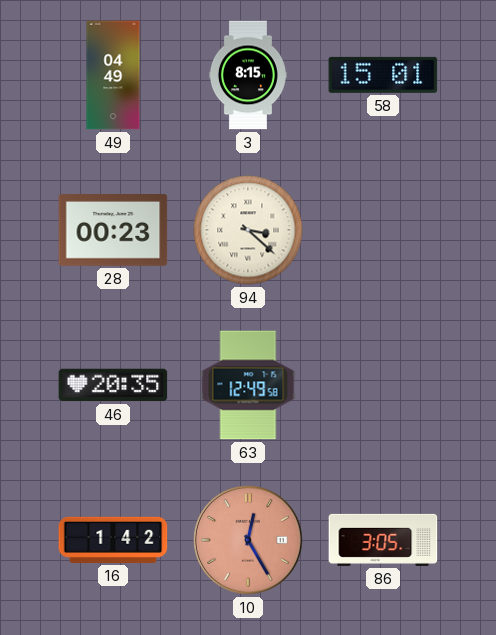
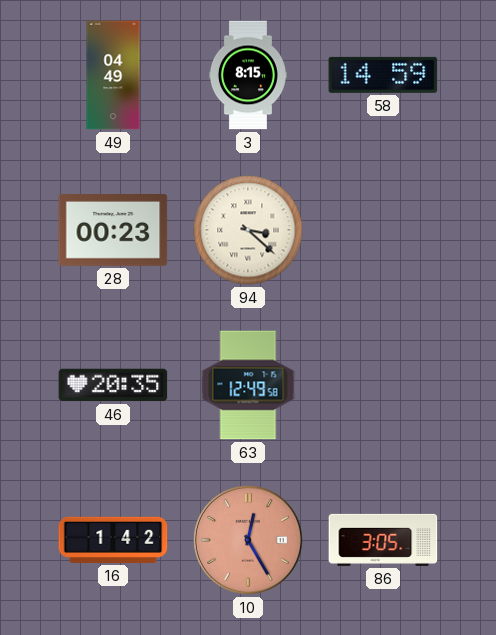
58: 15:01 -> 14:59
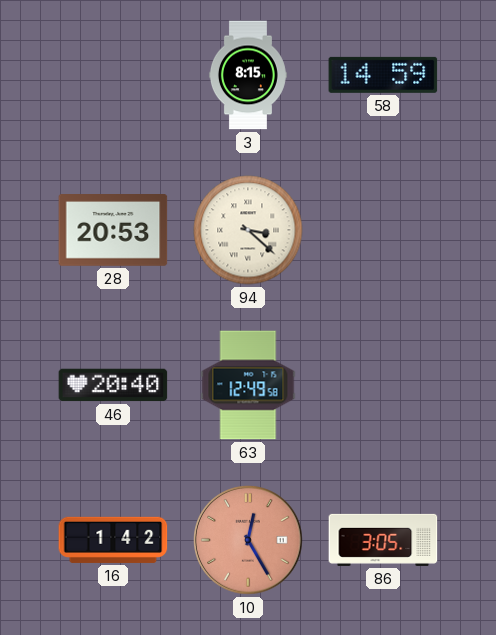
49: 04:49 -> none
28: 00:23 -> 20:53
46: 20:35 -> 20:40
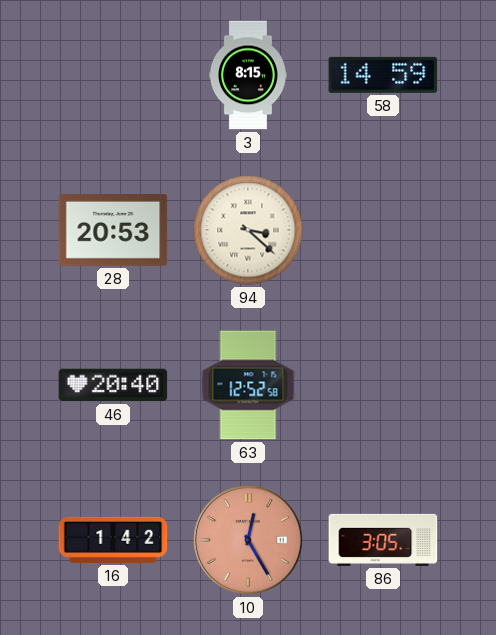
63: 12:49 -> 12:52
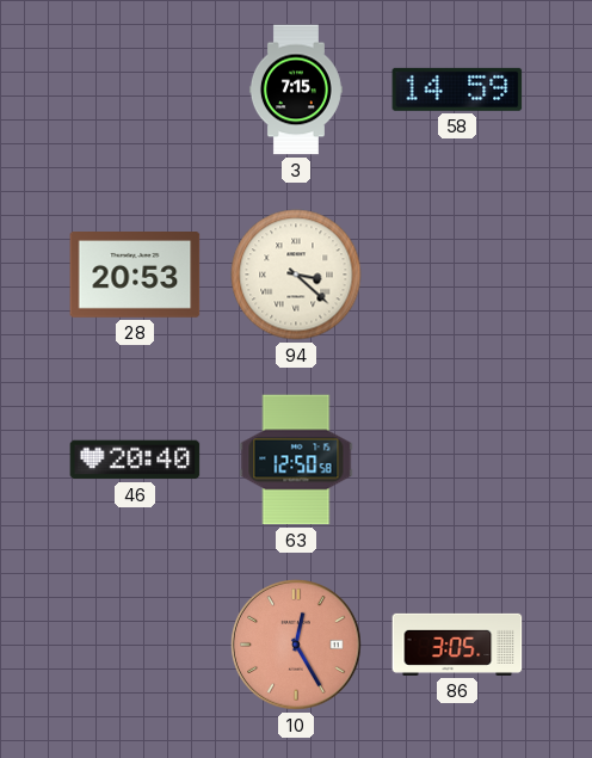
3: 8:15 -> 7:15
63: 12:52 -> 12:50
16: 1:42 -> none
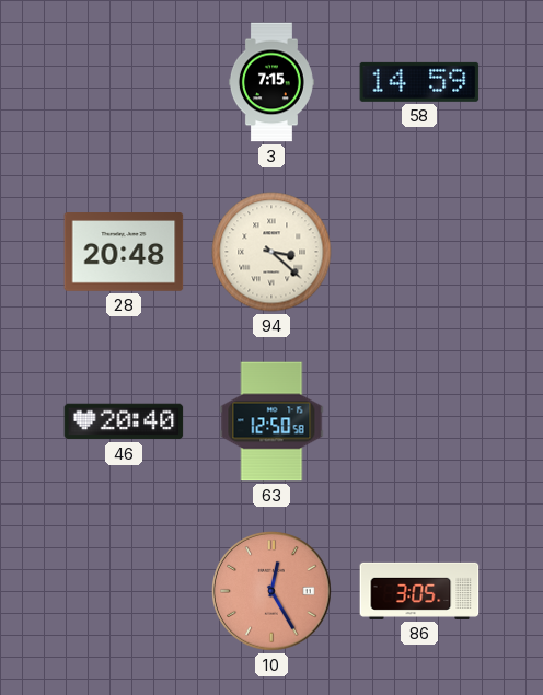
28: 20:53 -> 20:48
